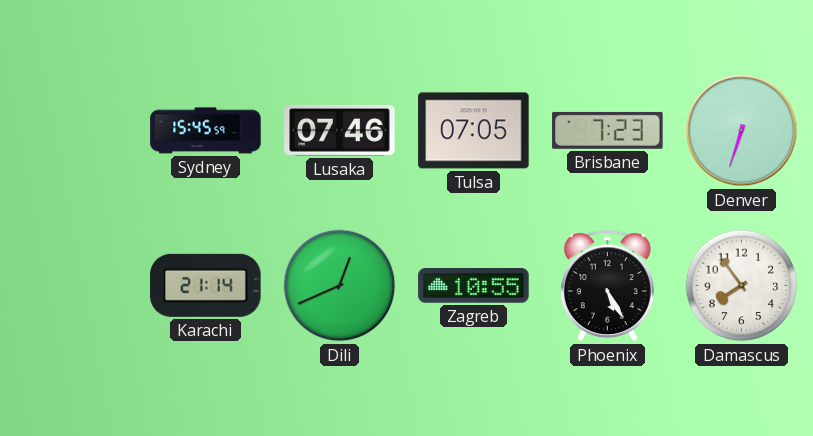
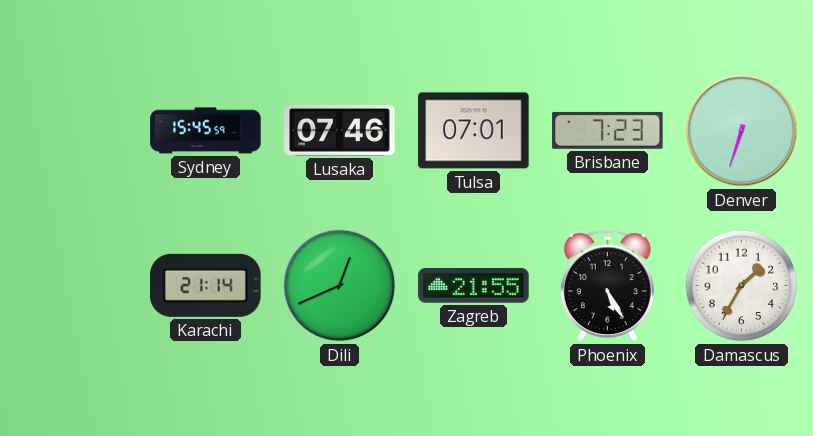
Tulsa: 07:05 -> 07:01
Zagreb: 10:55 -> 21:55
Damascus: 7:54 -> 1:35
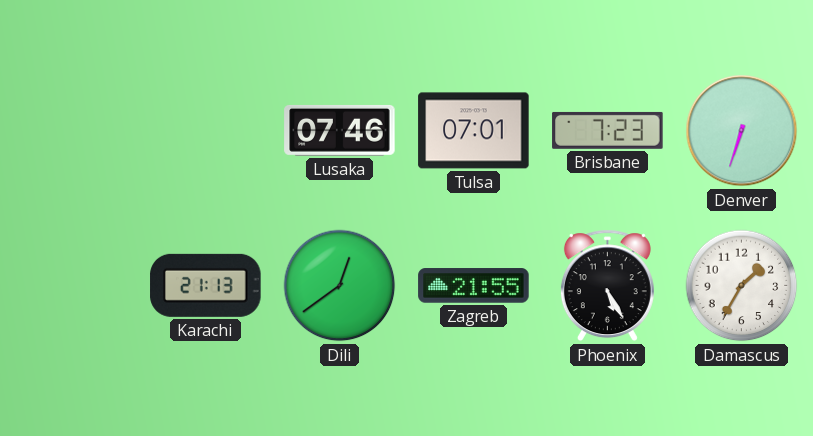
Sydney: 15:45 -> none
Karachi: 21:14 -> 21:13
Dili: 12:41 -> 12:39
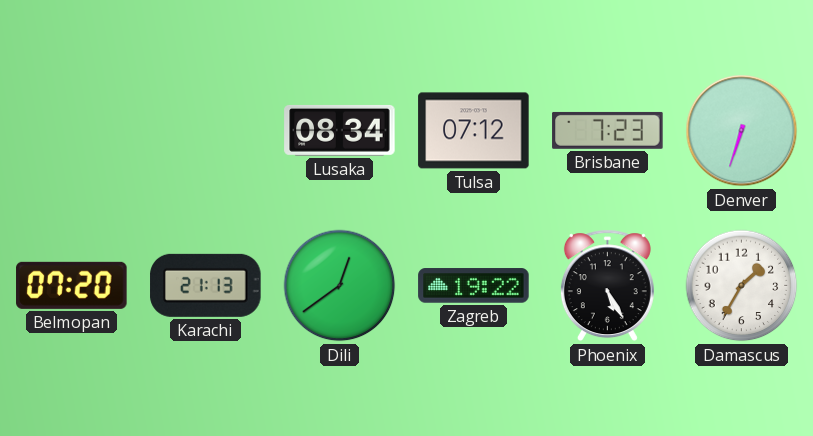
Lusaka: 07:46 -> 08:34
Tulsa: 07:01 -> 07:12
Belmopan: none -> 07:20
Zagreb: 21:55 -> 19:22
